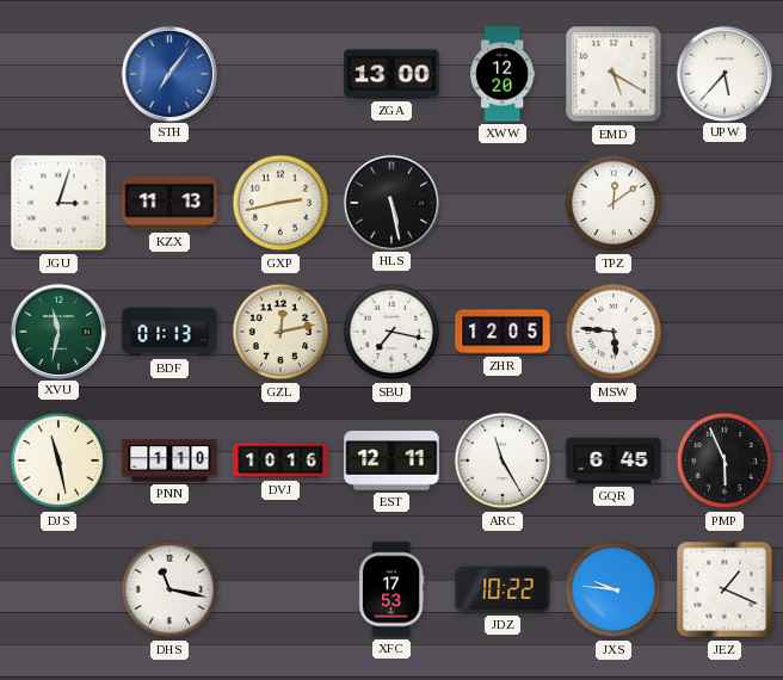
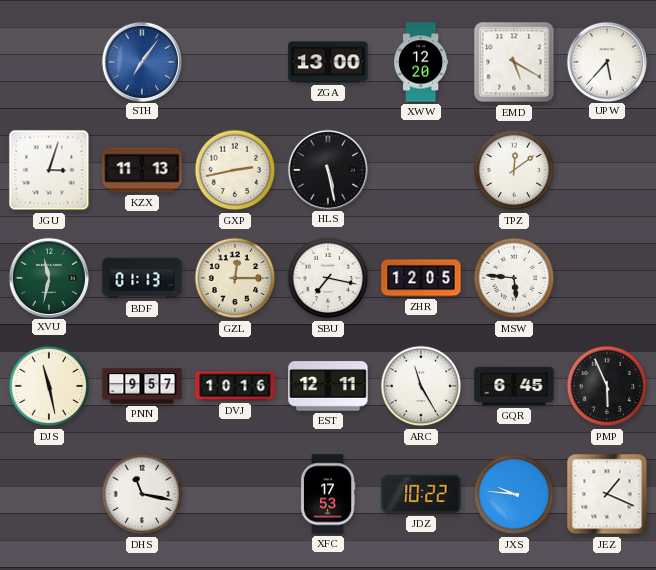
GZL: 12:13 -> 12:15
PNN: 1:10 -> 9:57
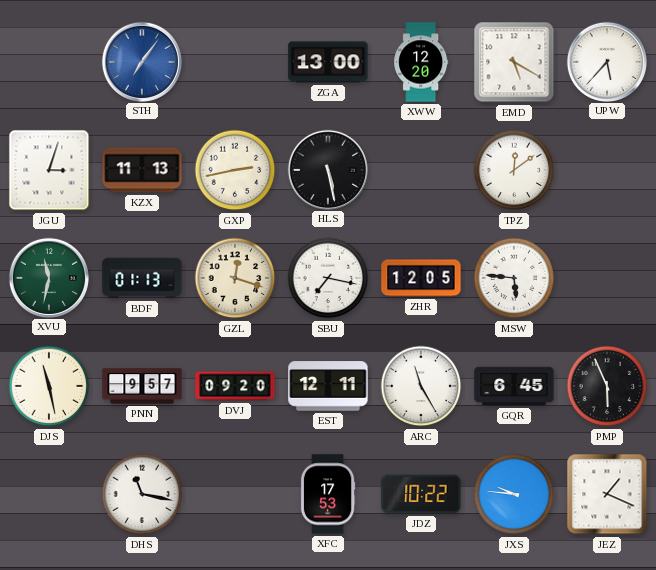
GZL: 12:15 -> 12:18
DVJ: 10:16 -> 09:20
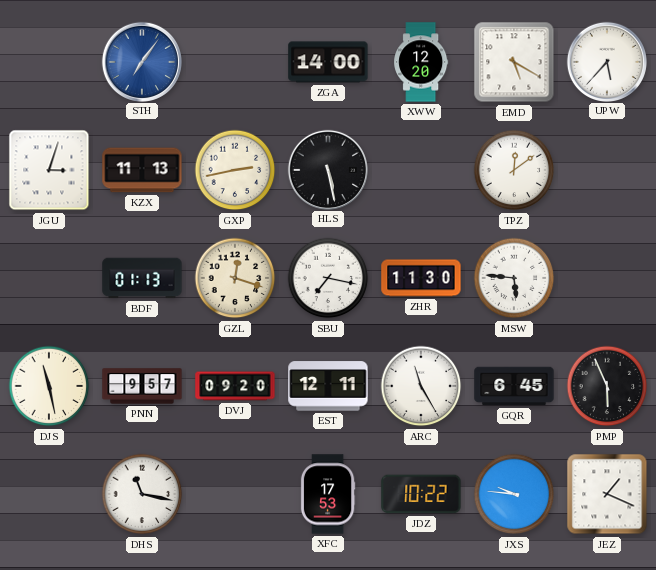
ZGA: 13:00 -> 14:00
XVU: 11:32 -> none
ZHR: 12:05 -> 11:30
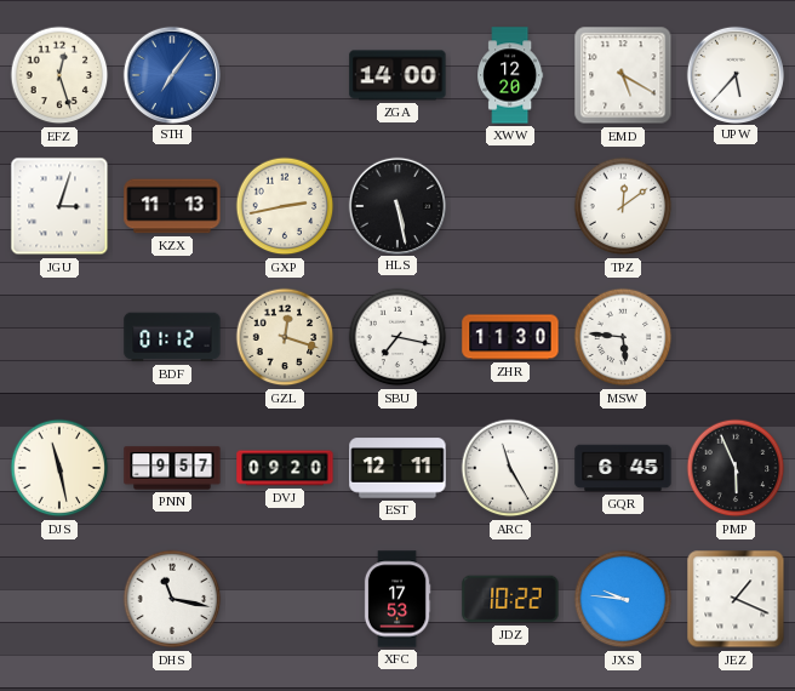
EFZ: none -> 12:27
BDF: 01:13 -> 01:12
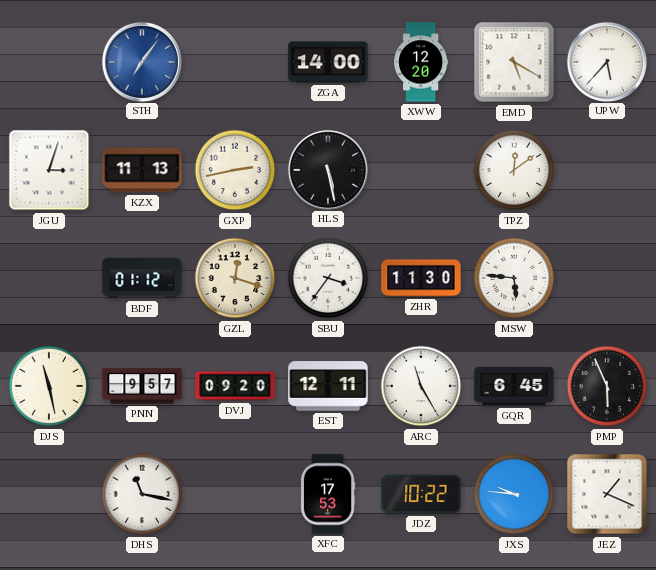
EFZ: 12:27 -> none
SBU: 7:17 -> 3:36
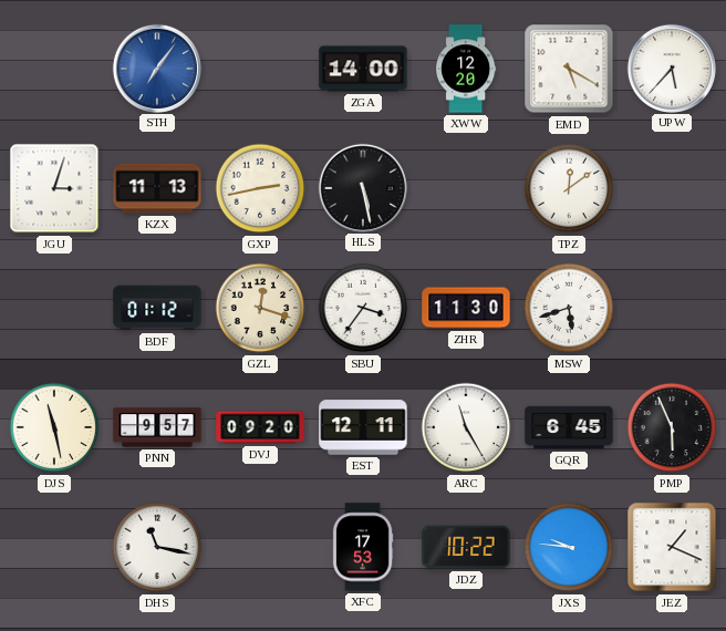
MSW: 5:46 -> 5:42
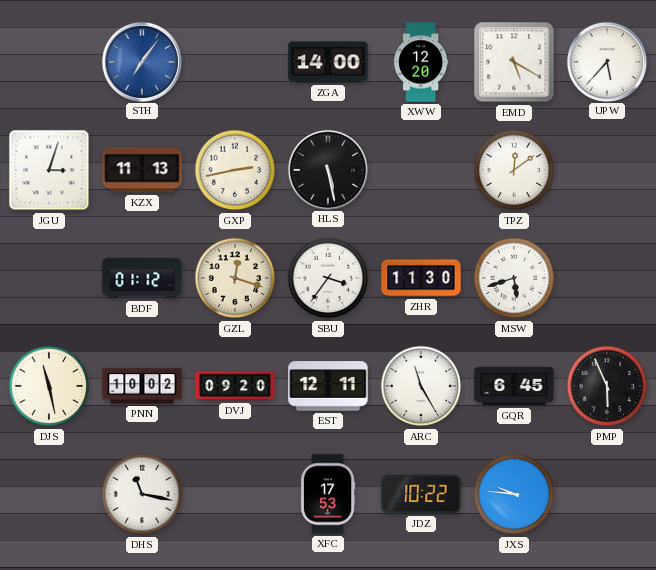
PNN: 9:57 -> 10:02
JEZ: 1:19 -> none
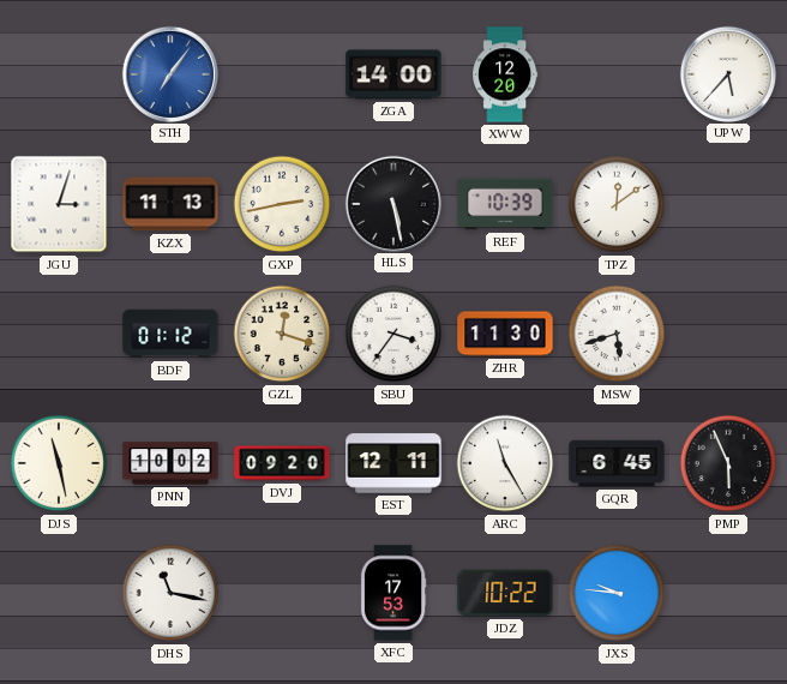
EMD: 5:20 -> none
REF: none -> 10:39
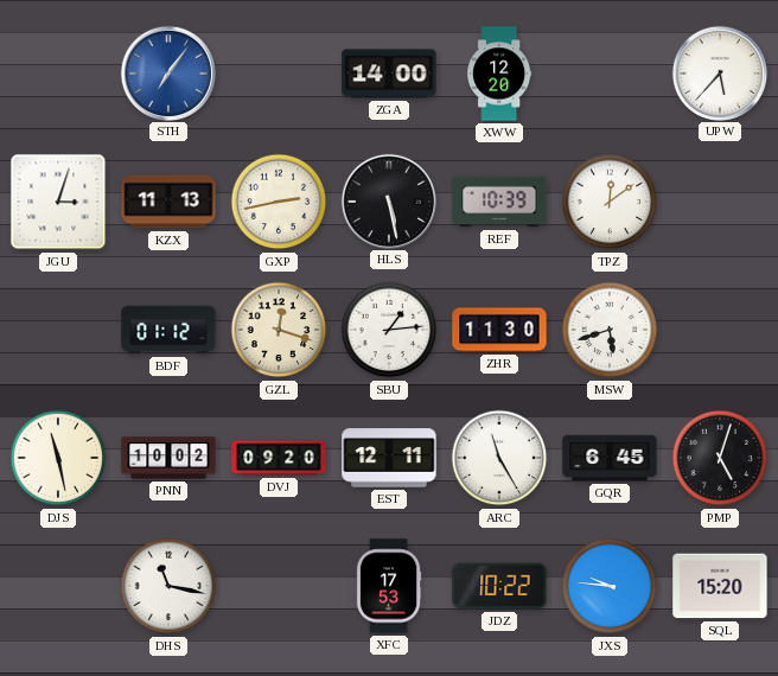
SBU: 3:36 -> 1:14
PMP: 5:56 -> 5:03
SQL: none -> 15:20
